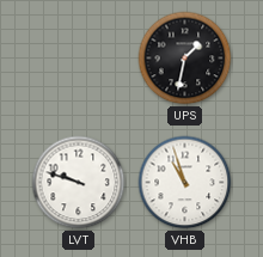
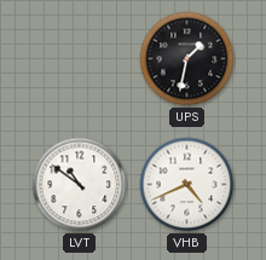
LVT: 9:48 -> 10:51
VHB: 10:57 -> 4:41
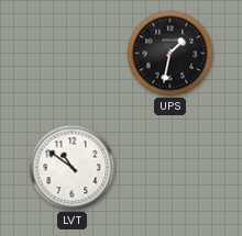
VHB: 4:41 -> none
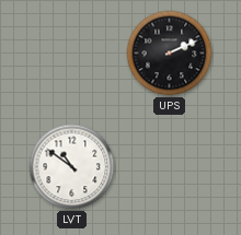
UPS: 1:32 -> 2:11
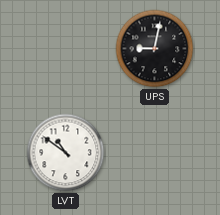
UPS: 2:11 -> 9:02
